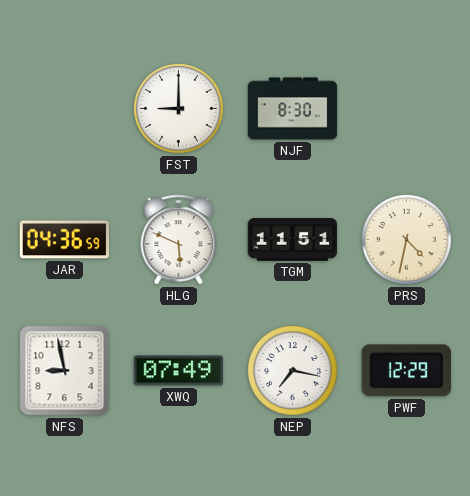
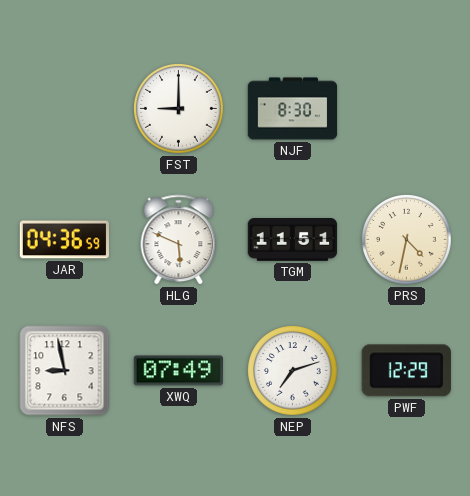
NEP: 7:17 -> 7:12
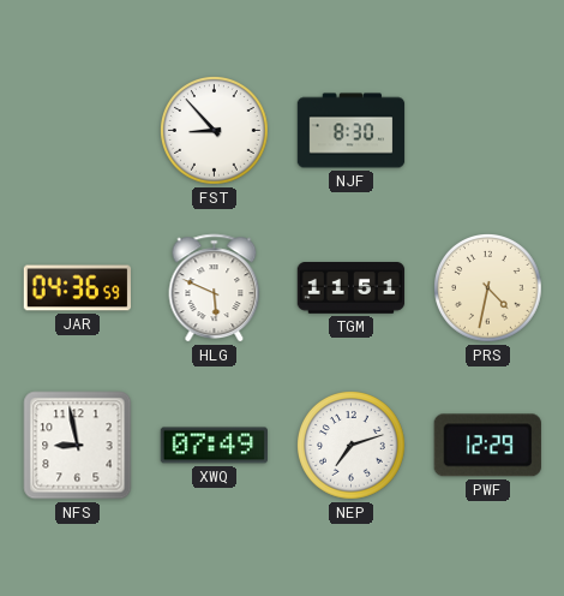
FST: 9:00 -> 8:53
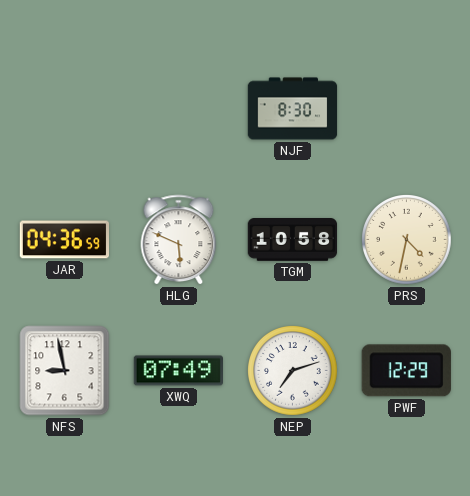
FST: 8:53 -> none
TGM: 11:51 -> 10:58
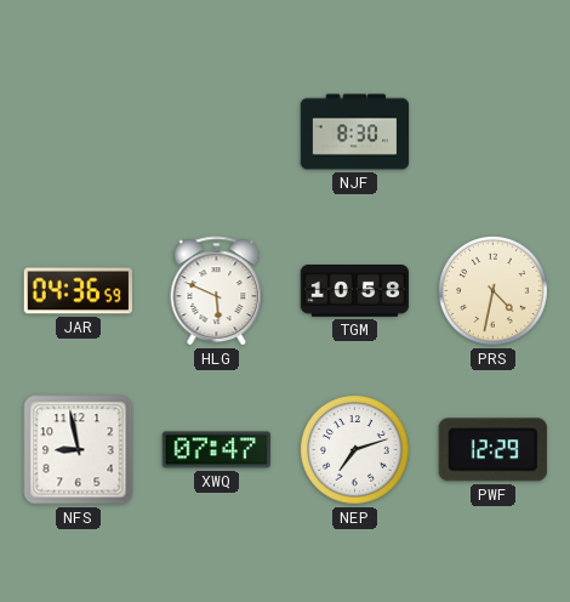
XWQ: 07:49 -> 07:47
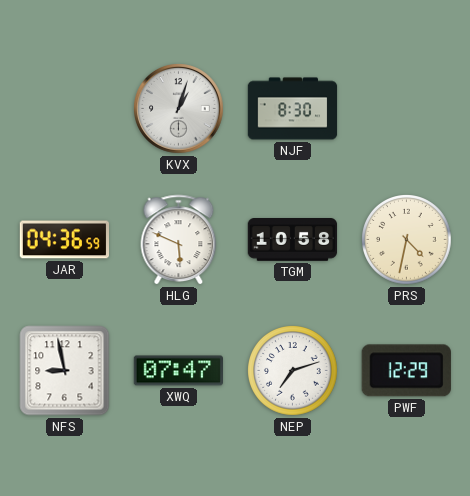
KVX: none -> 1:03
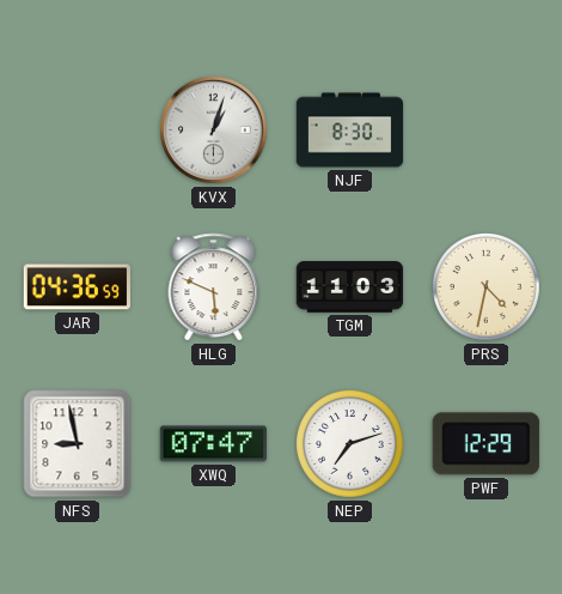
TGM: 10:58 -> 11:03
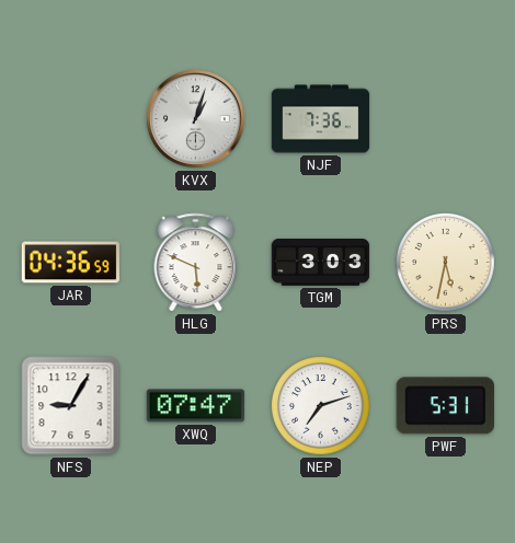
NJF: 8:30 -> 7:36
TGM: 11:03 -> 3:03
PRS: 4:32 -> 5:32
NFS: 8:58 -> 9:05
PWF: 12:29 -> 5:31
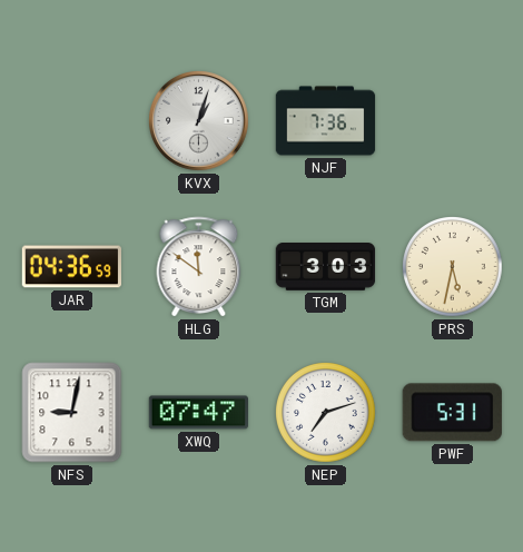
HLG: 5:49 -> 11:51
NFS: 9:05 -> 9:02
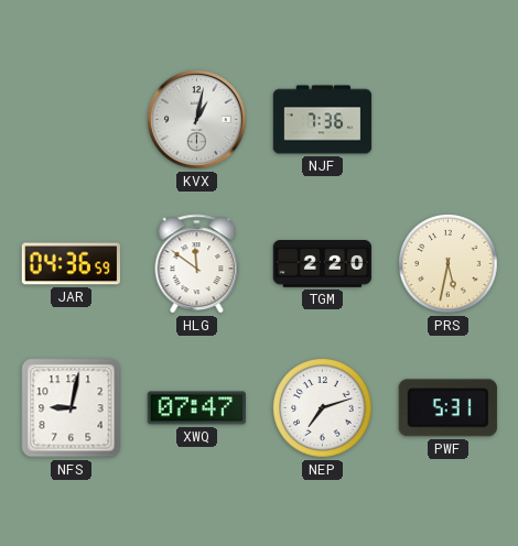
KVX: 1:03 -> 1:02
TGM: 3:03 -> 2:20
